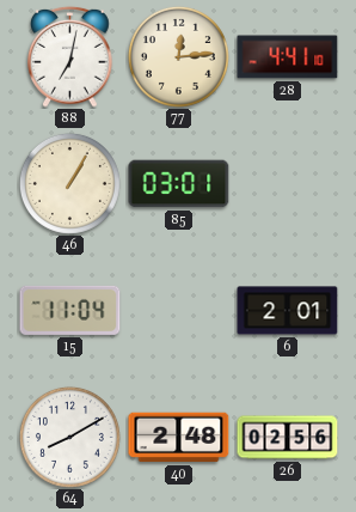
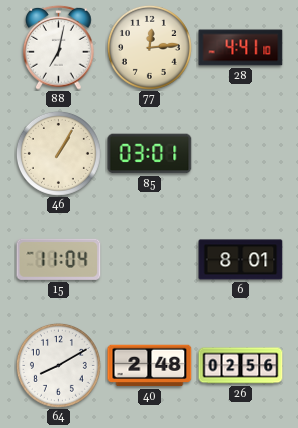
6: 2:01 -> 8:01
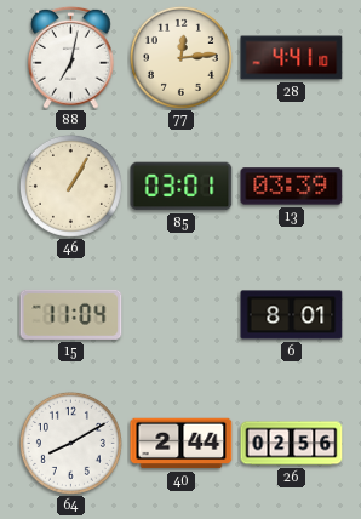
13: none -> 03:39
40: 2:48 -> 2:44
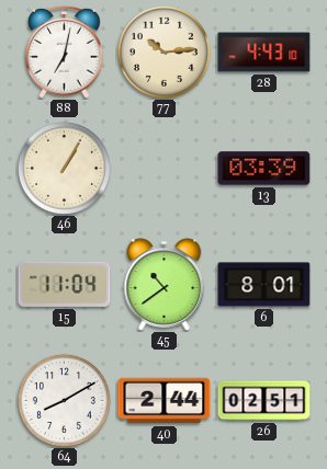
77: 12:14 -> 10:14
28: 4:41 -> 4:43
85: 03:01 -> none
45: none -> 10:39
26: 02:56 -> 02:51
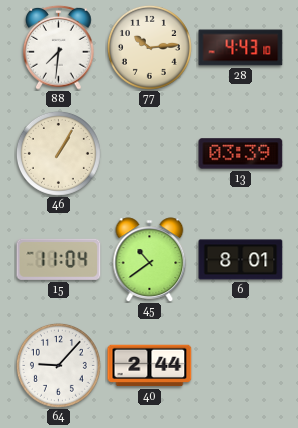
88: 7:02 -> 7:31
64: 8:10 -> 9:07
26: 02:51 -> none
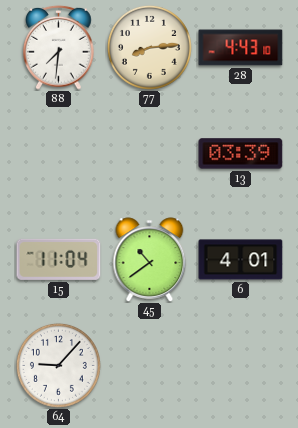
77: 10:14 -> 8:14
46: 1:05 -> none
6: 8:01 -> 4:01
40: 2:44 -> none
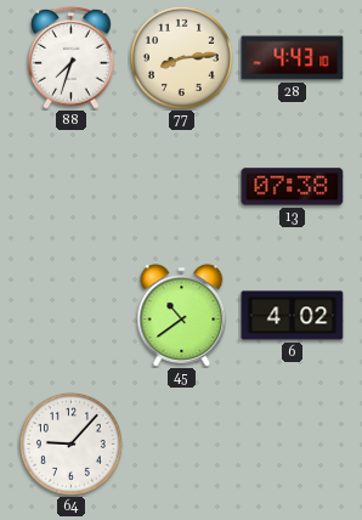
88: 7:31 -> 7:33
13: 03:39 -> 07:38
15: 11:04 -> none
6: 4:01 -> 4:02
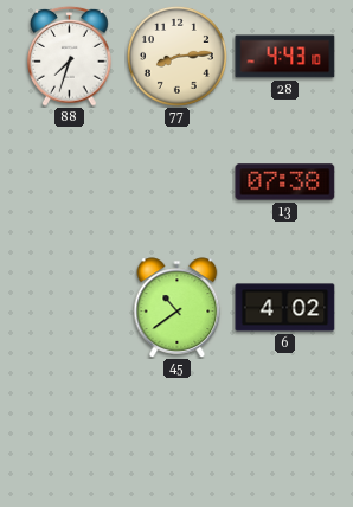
64: 9:07 -> none
